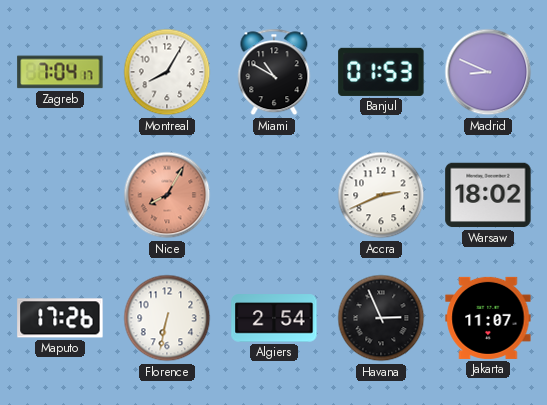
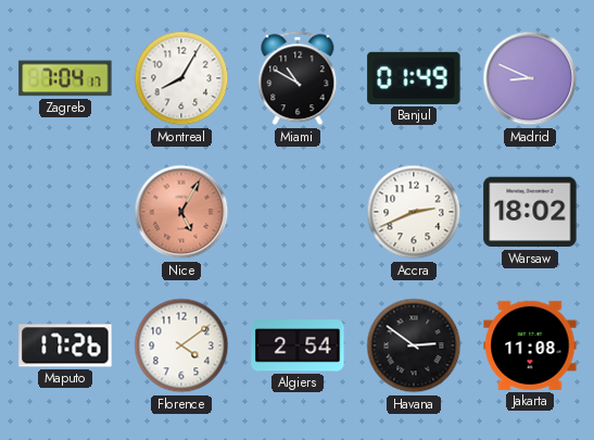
Banjul: 01:53 -> 01:49
Nice: 8:05 -> 5:05
Florence: 6:32 -> 4:09
Havana: 2:56 -> 2:51
Jakarta: 11:07 -> 11:08
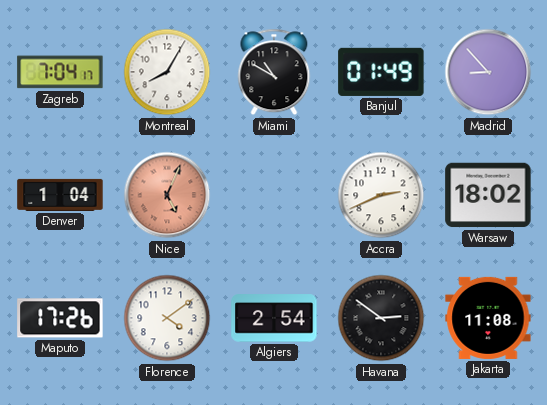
Madrid: 8:49 -> 8:53
Denver: none -> 1:04
Nice: 5:05 -> 5:04
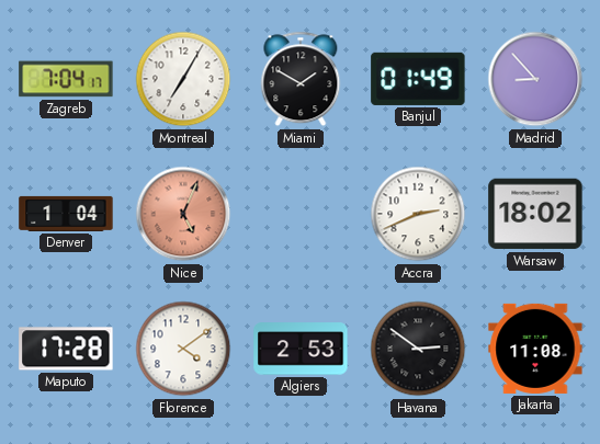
Montreal: 8:05 -> 7:05
Miami: 10:50 -> 1:50
Maputo: 17:26 -> 17:28
Algiers: 2:54 -> 2:53
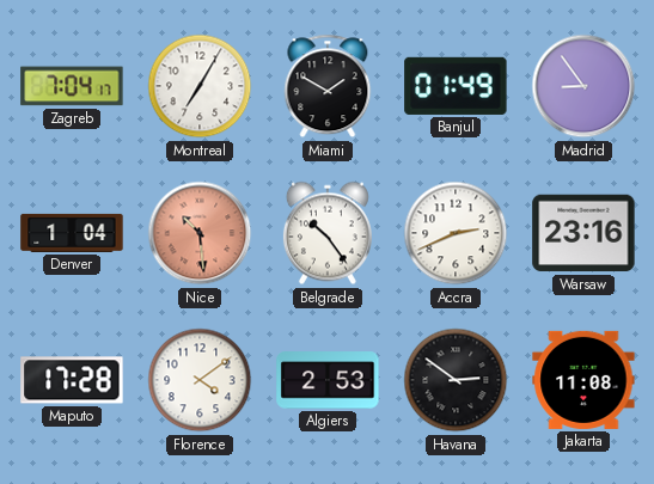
Madrid: 8:53 -> 8:54
Nice: 5:04 -> 10:29
Belgrade: none -> 10:24
Warsaw: 18:02 -> 23:16
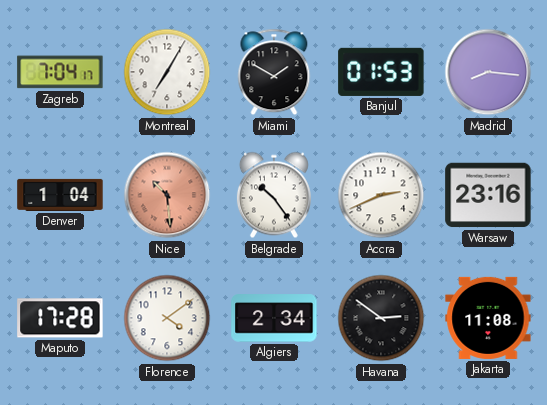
Banjul: 01:49 -> 01:53
Madrid: 8:54 -> 8:16
Algiers: 2:53 -> 2:34
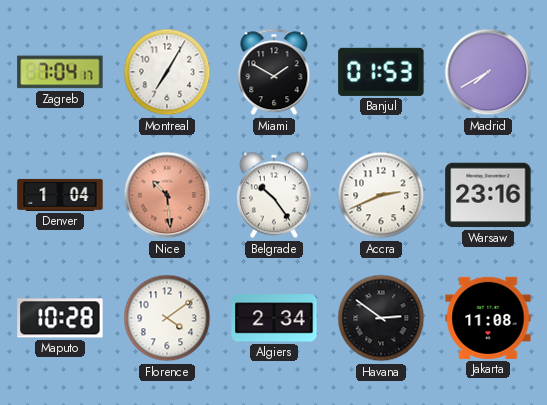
Madrid: 8:16 -> 7:40
Maputo: 17:28 -> 10:28
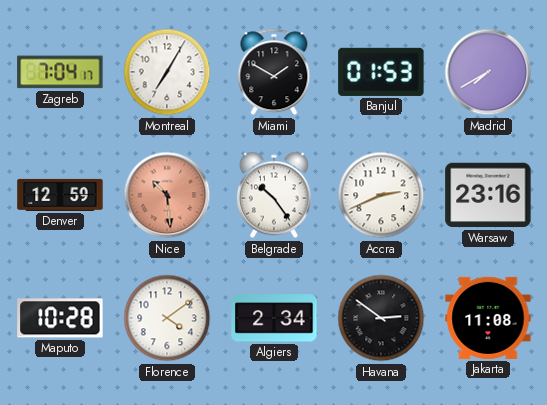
Denver: 1:04 -> 12:59
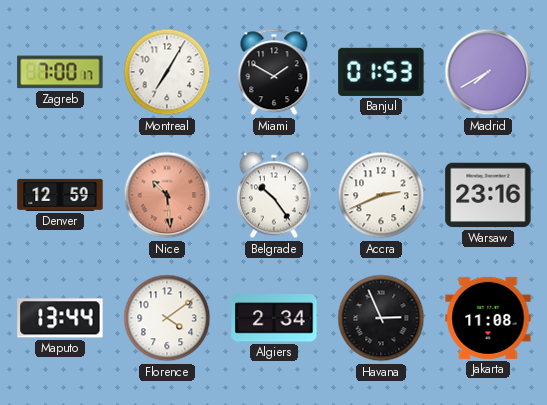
Zagreb: 7:04 -> 7:00
Maputo: 10:28 -> 13:44
Havana: 2:51 -> 2:56
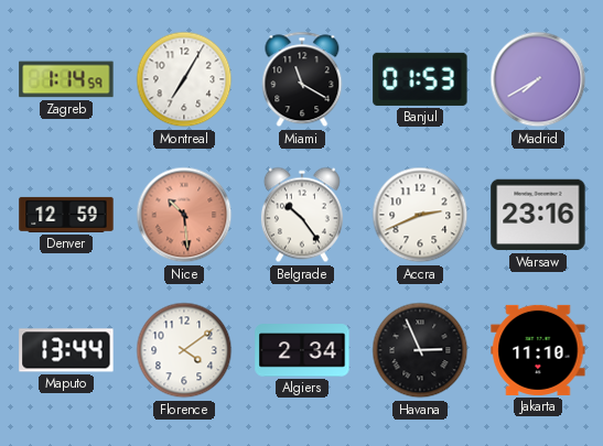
Zagreb: 7:00 -> 1:14
Miami: 1:50 -> 11:20
Jakarta: 11:08 -> 11:10
